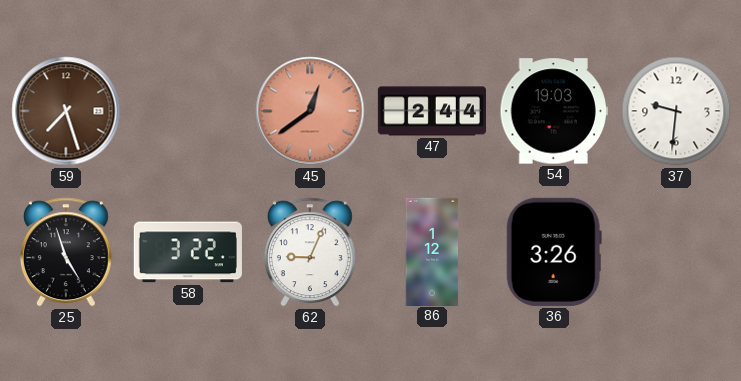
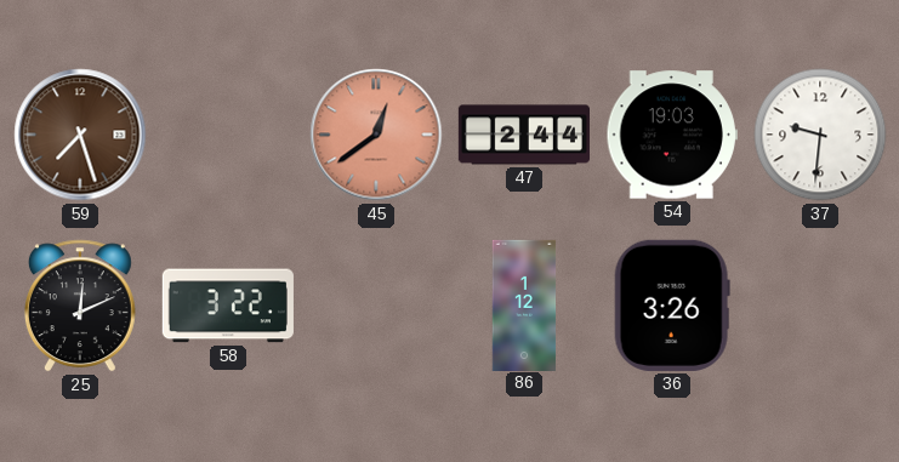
25: 4:57 -> 12:11
62: 9:04 -> none
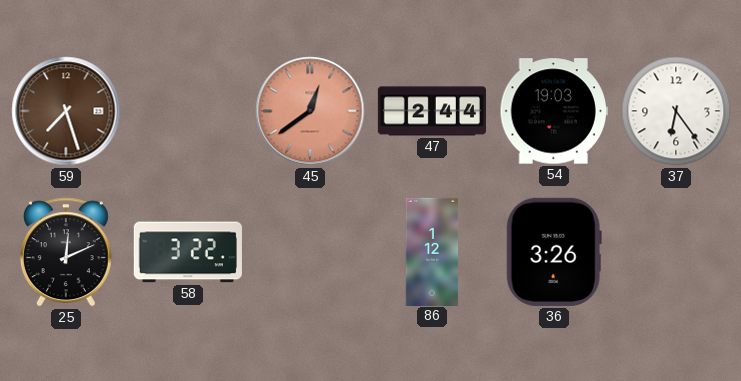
37: 9:31 -> 6:24
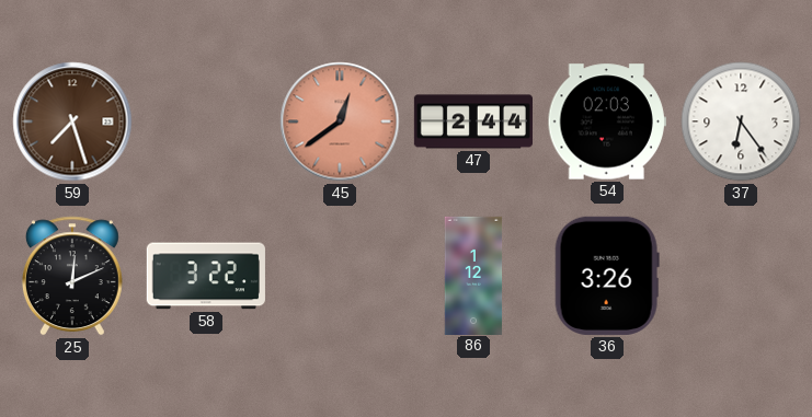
54: 19:03 -> 02:03
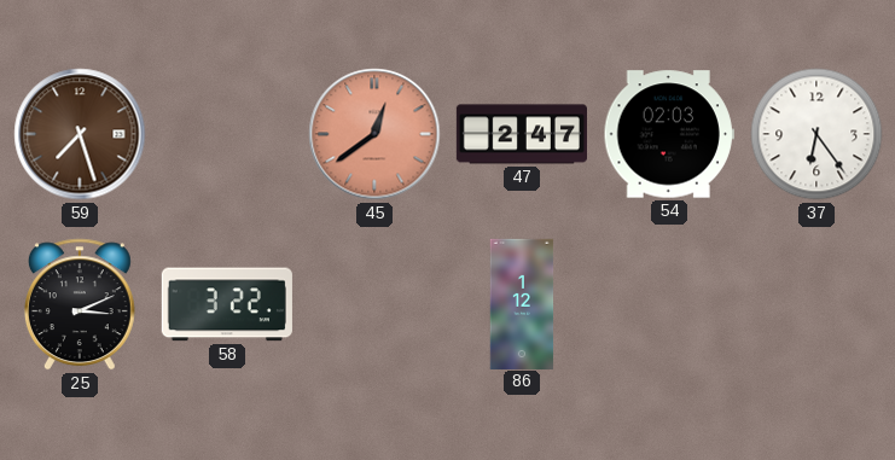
47: 2:44 -> 2:47
25: 12:11 -> 3:11
36: 3:26 -> none
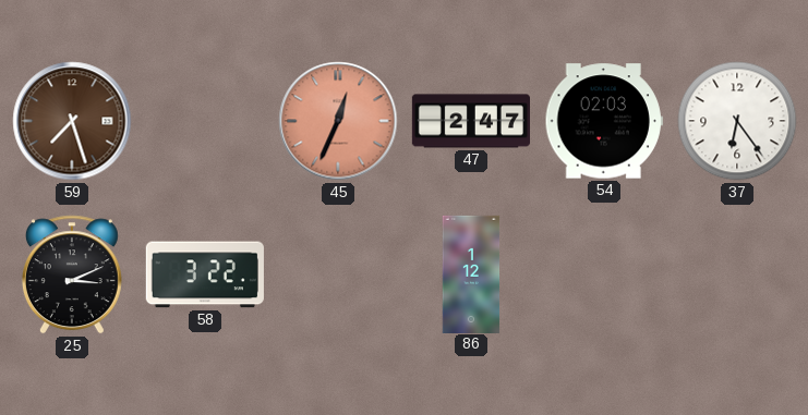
45: 12:39 -> 12:34
